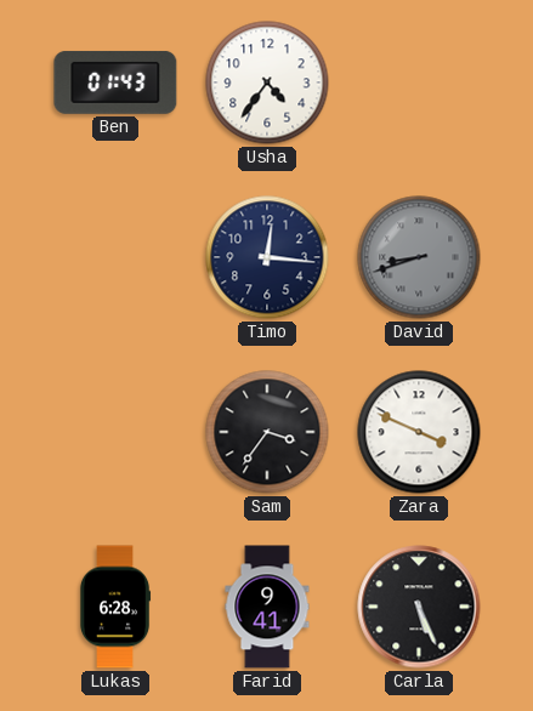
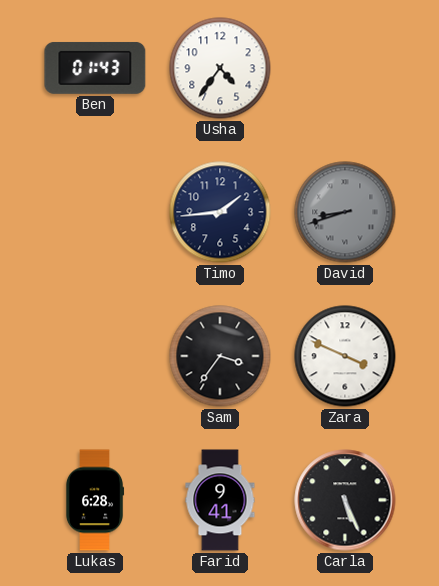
Timo: 12:16 -> 1:44
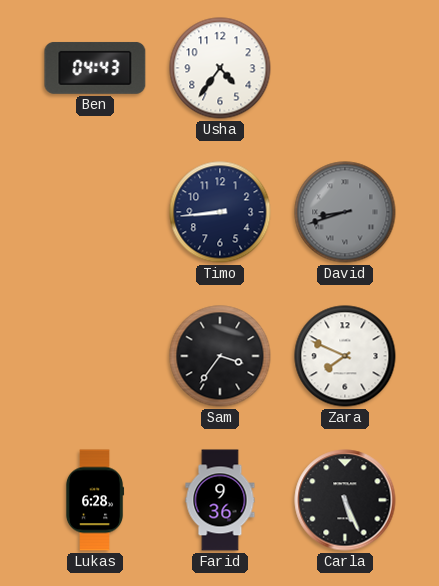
Ben: 01:43 -> 04:43
Timo: 1:44 -> 8:44
Zara: 3:49 -> 7:49
Farid: 9:41 -> 9:36
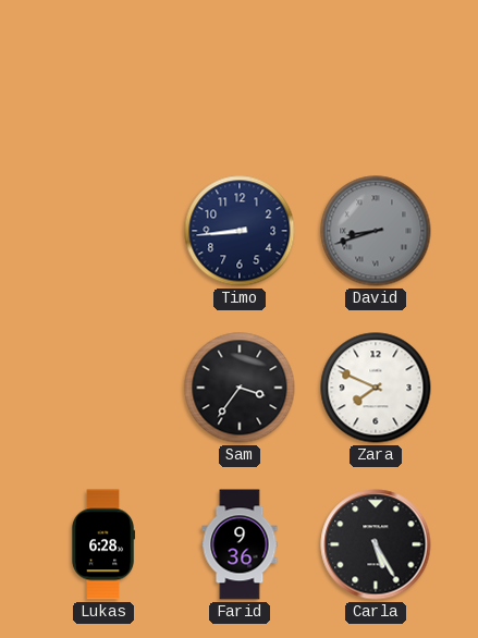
Ben: 04:43 -> none
Usha: 4:36 -> none
Carla: 5:26 -> 5:25
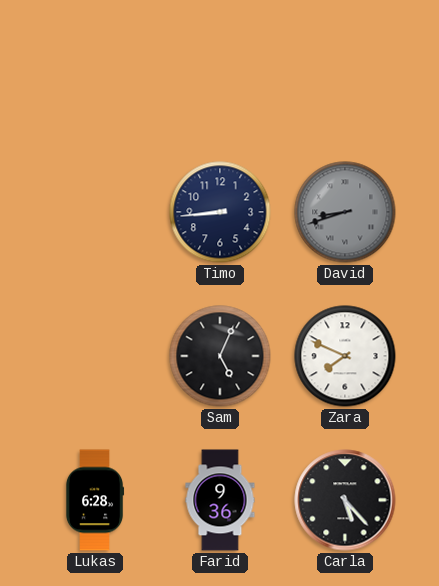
Sam: 3:36 -> 5:04
Carla: 5:25 -> 5:23
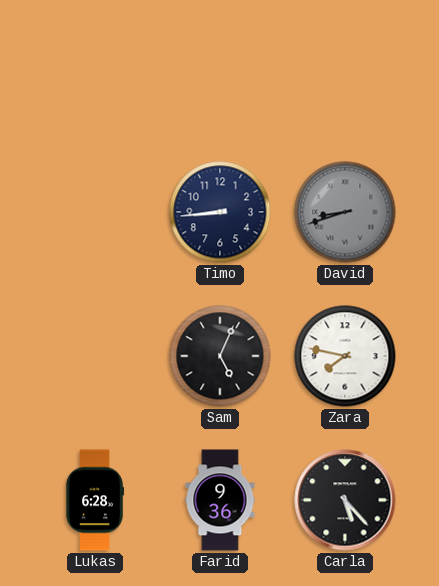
Zara: 7:49 -> 7:47
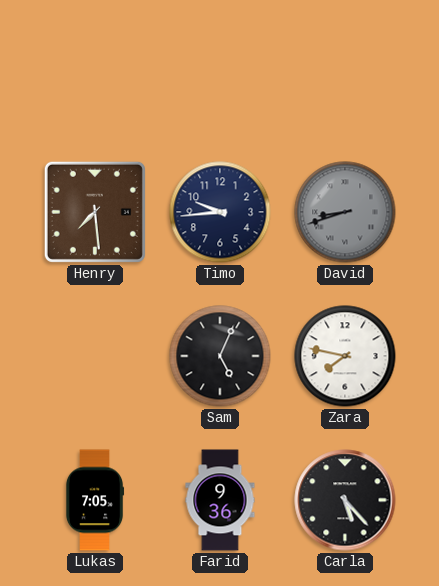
Henry: none -> 7:29
Timo: 8:44 -> 9:44
Lukas: 6:28 -> 7:05
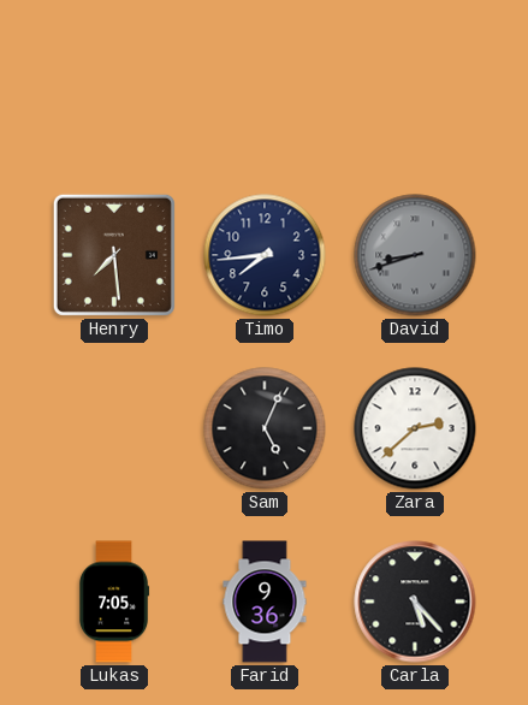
Timo: 9:44 -> 7:44
Zara: 7:47 -> 2:38
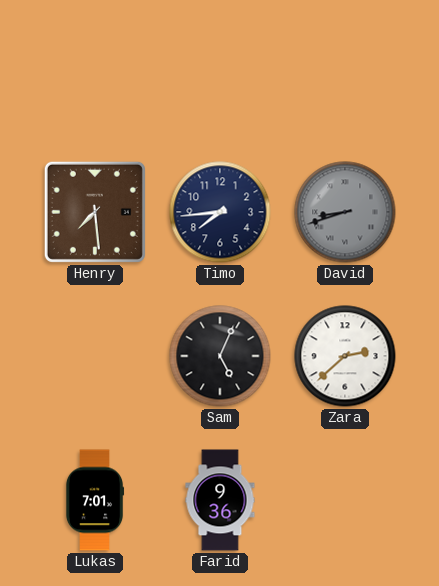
Lukas: 7:05 -> 7:01
Carla: 5:23 -> none
